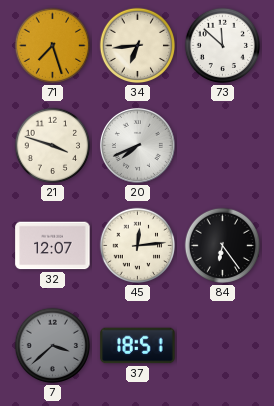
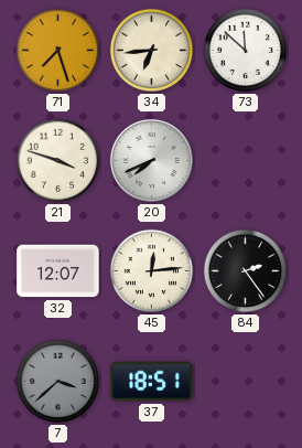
84: 6:24 -> 2:24
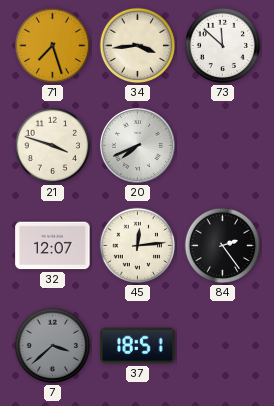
34: 6:44 -> 3:44
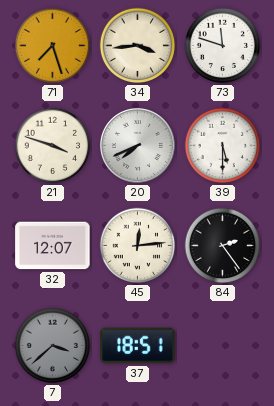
73: 11:52 -> 11:48
39: none -> 5:30
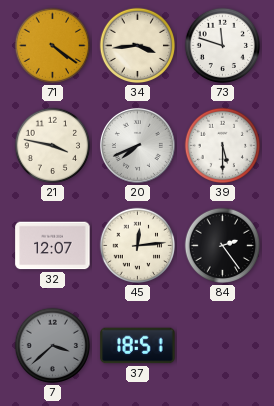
71: 7:27 -> 4:21
21: 3:48 -> 3:47
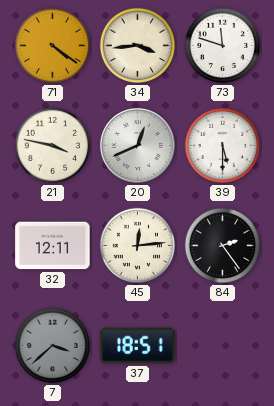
20: 7:41 -> 12:41
32: 12:07 -> 12:11
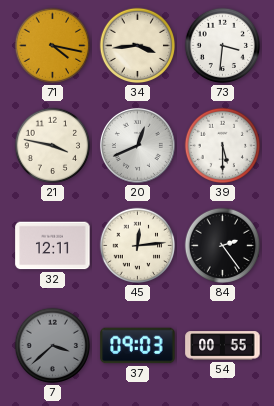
71: 4:21 -> 4:17
73: 11:48 -> 3:31
37: 18:51 -> 09:03
54: none -> 00:55
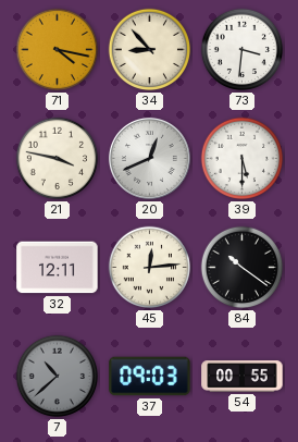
34: 3:44 -> 8:53
84: 2:24 -> 10:21
7: 3:38 -> 10:38
